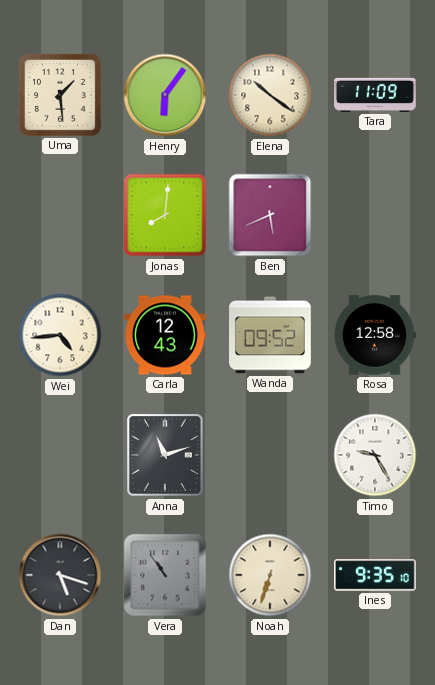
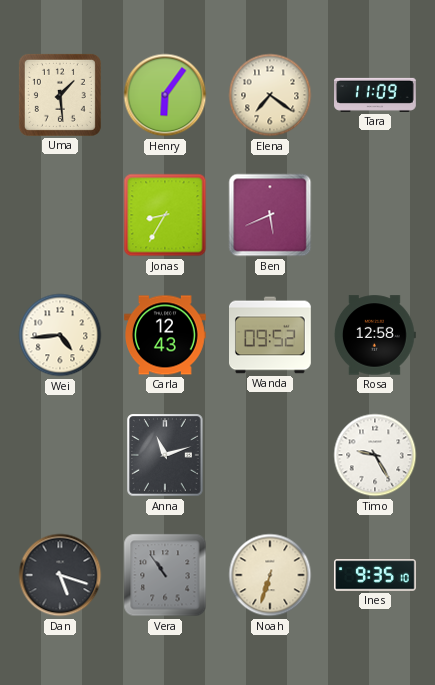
Elena: 10:21 -> 7:21
Jonas: 8:01 -> 8:35
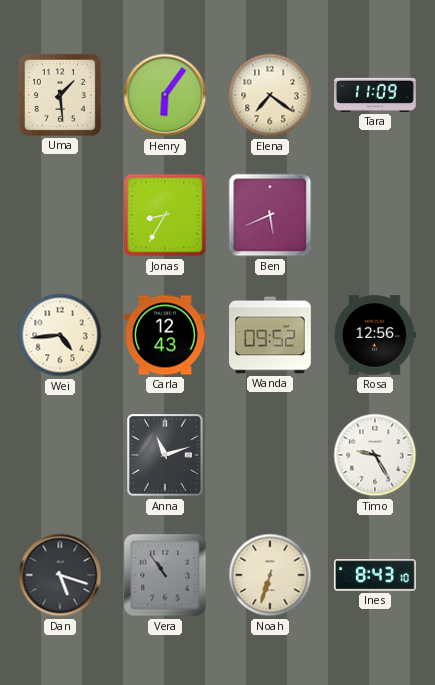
Rosa: 12:58 -> 12:56
Ines: 9:35 -> 8:43
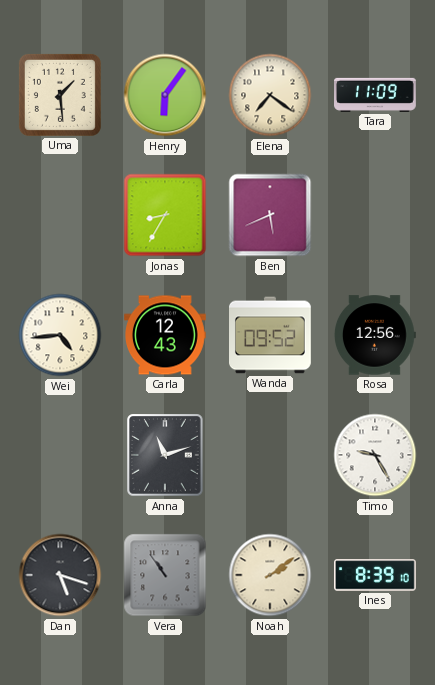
Noah: 6:33 -> 2:09
Ines: 8:43 -> 8:39
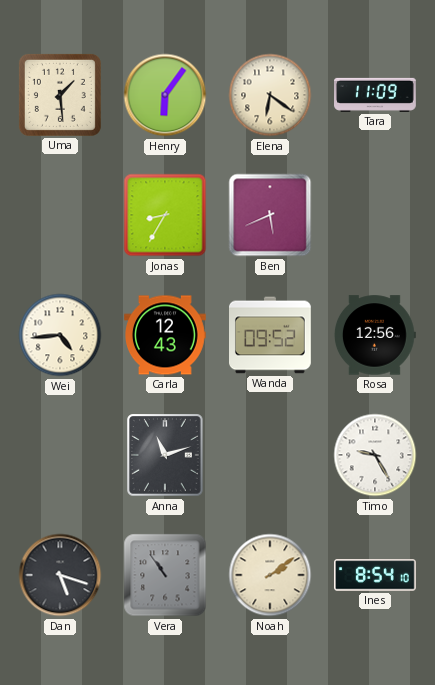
Elena: 7:21 -> 6:21
Ines: 8:39 -> 8:54
